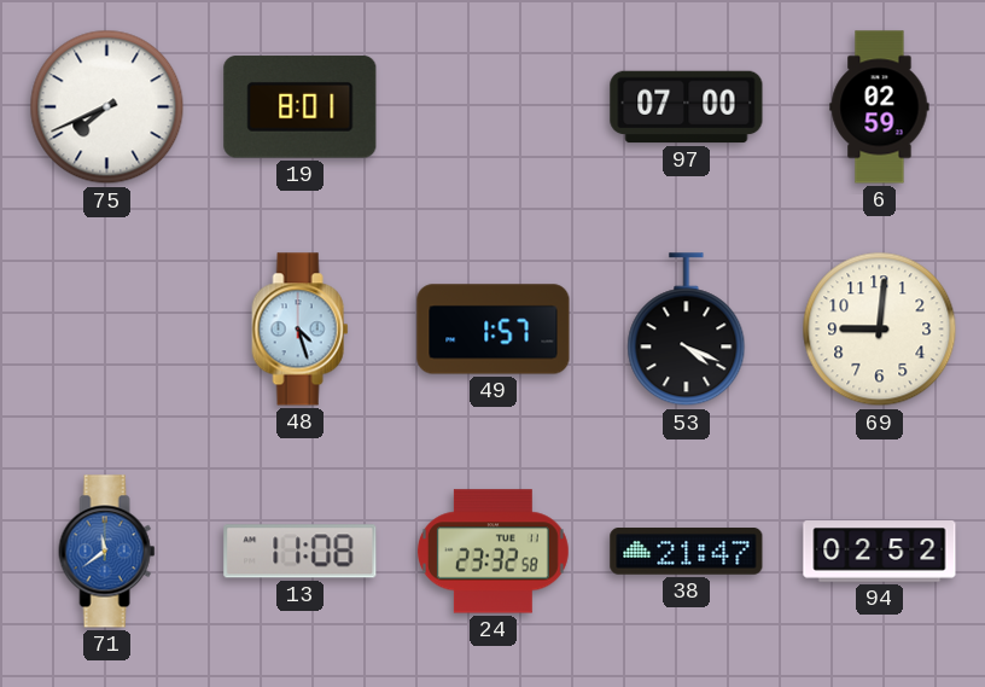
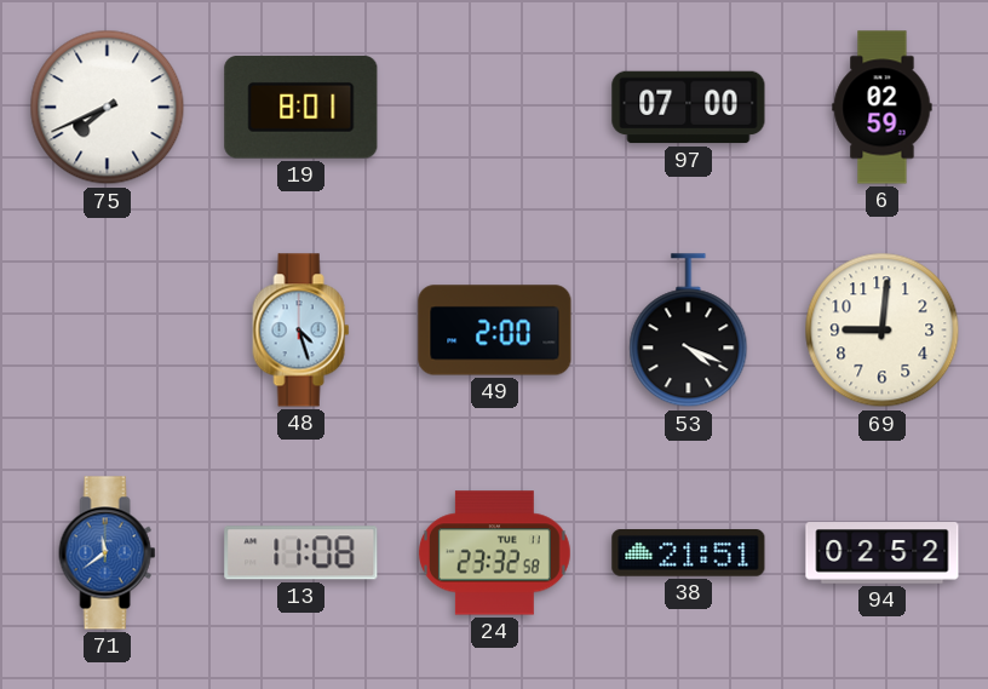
49: 1:57 -> 2:00
38: 21:47 -> 21:51
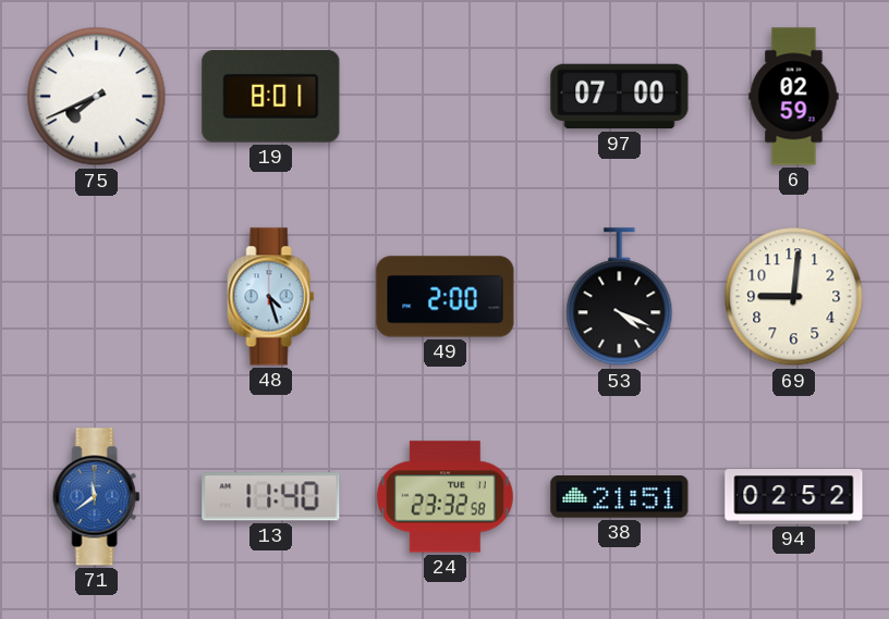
13: 11:08 -> 11:40
